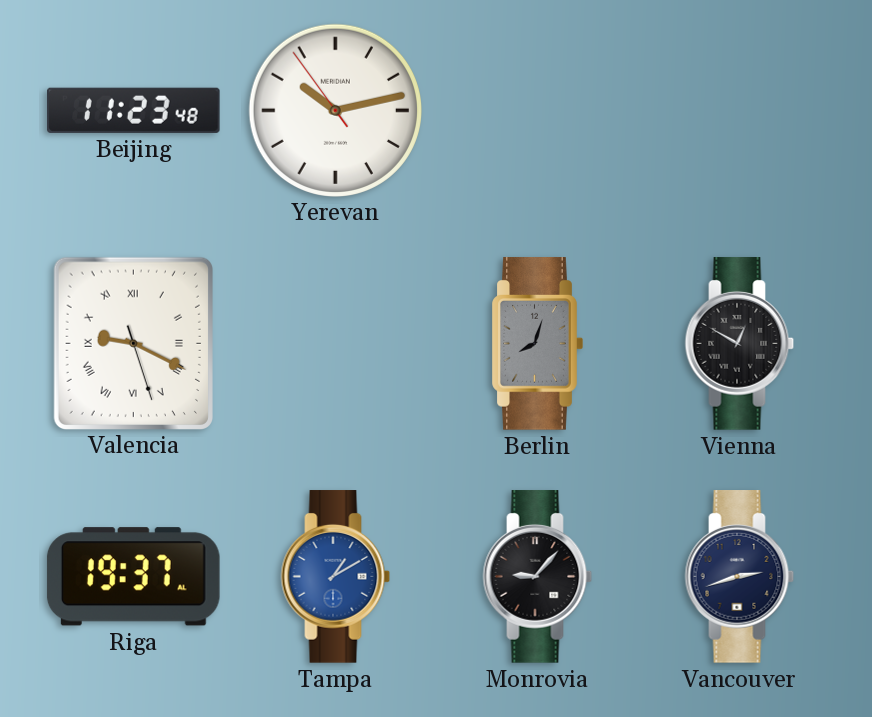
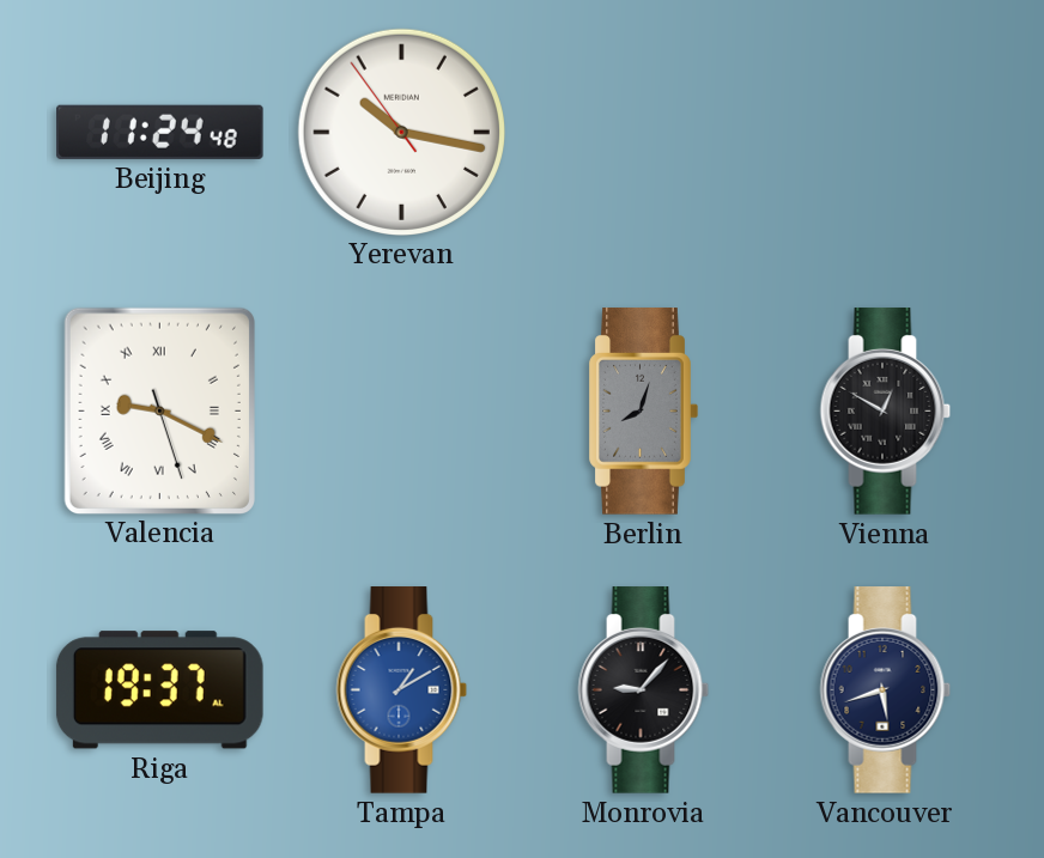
Beijing: 11:23 -> 11:24
Yerevan: 10:12 -> 10:16
Vancouver: 2:42 -> 5:42
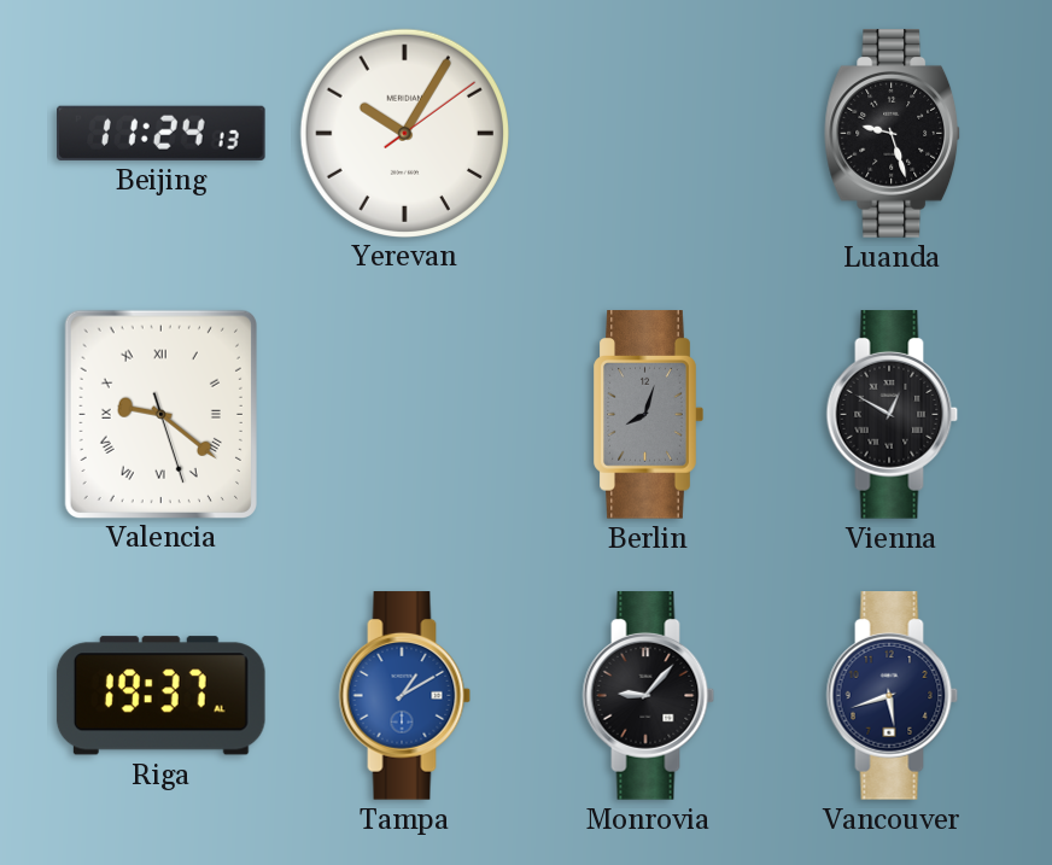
Beijing: 11:24:48 -> 11:24:13
Yerevan: 10:16 -> 10:05
Luanda: none -> 9:27
Valencia: 9:19 -> 9:21
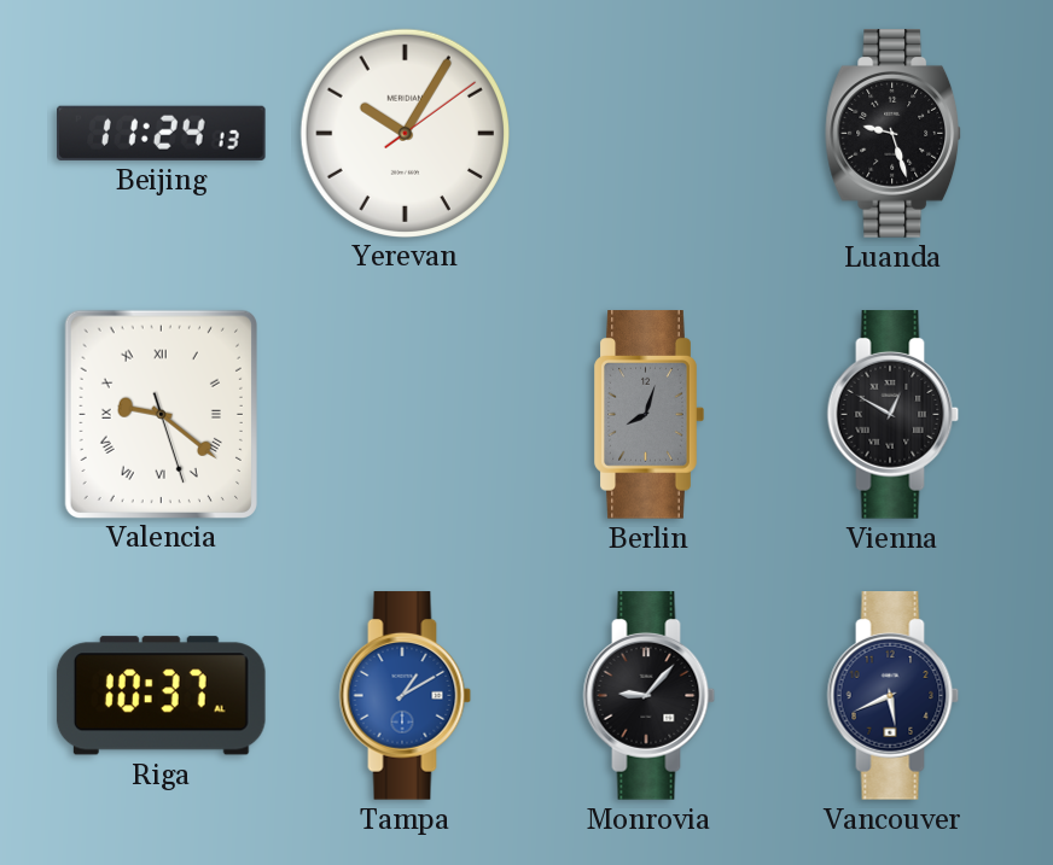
Riga: 19:37 -> 10:37
Vancouver: 5:42 -> 5:41
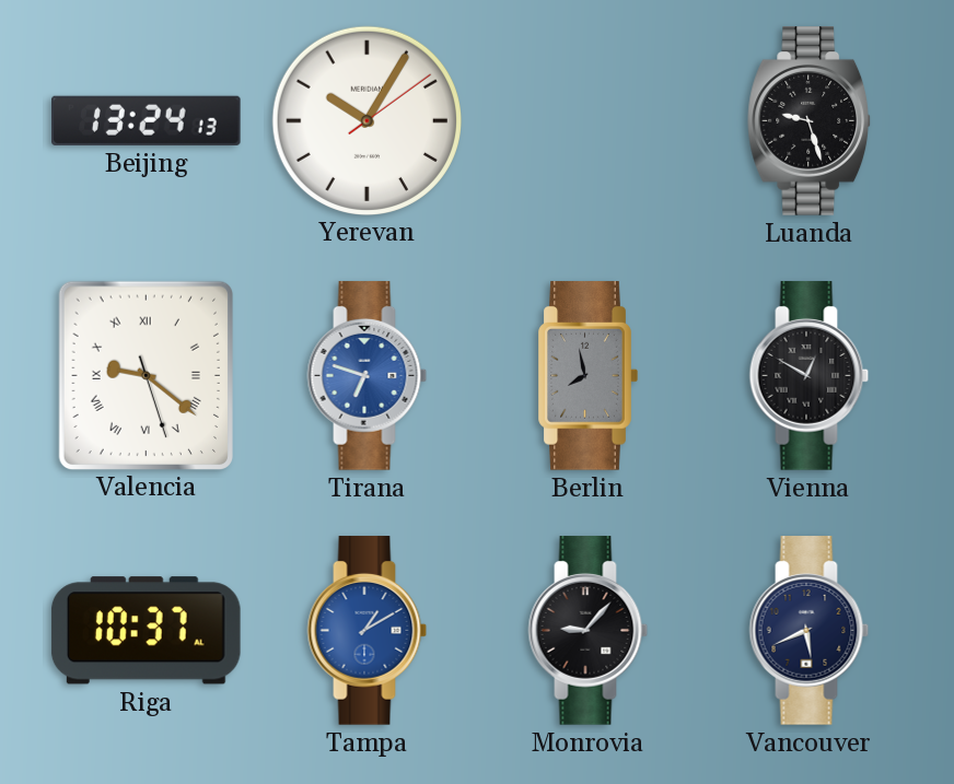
Beijing: 11:24 -> 13:24
Tirana: none -> 6:48
Berlin: 8:03 -> 7:58
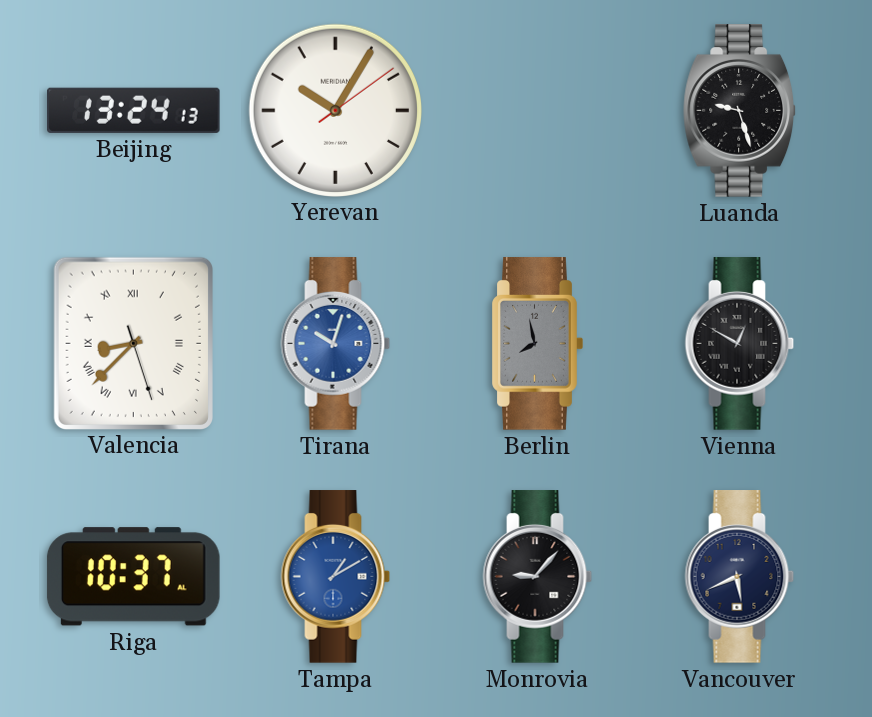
Valencia: 9:21 -> 8:37
Tirana: 6:48 -> 10:03
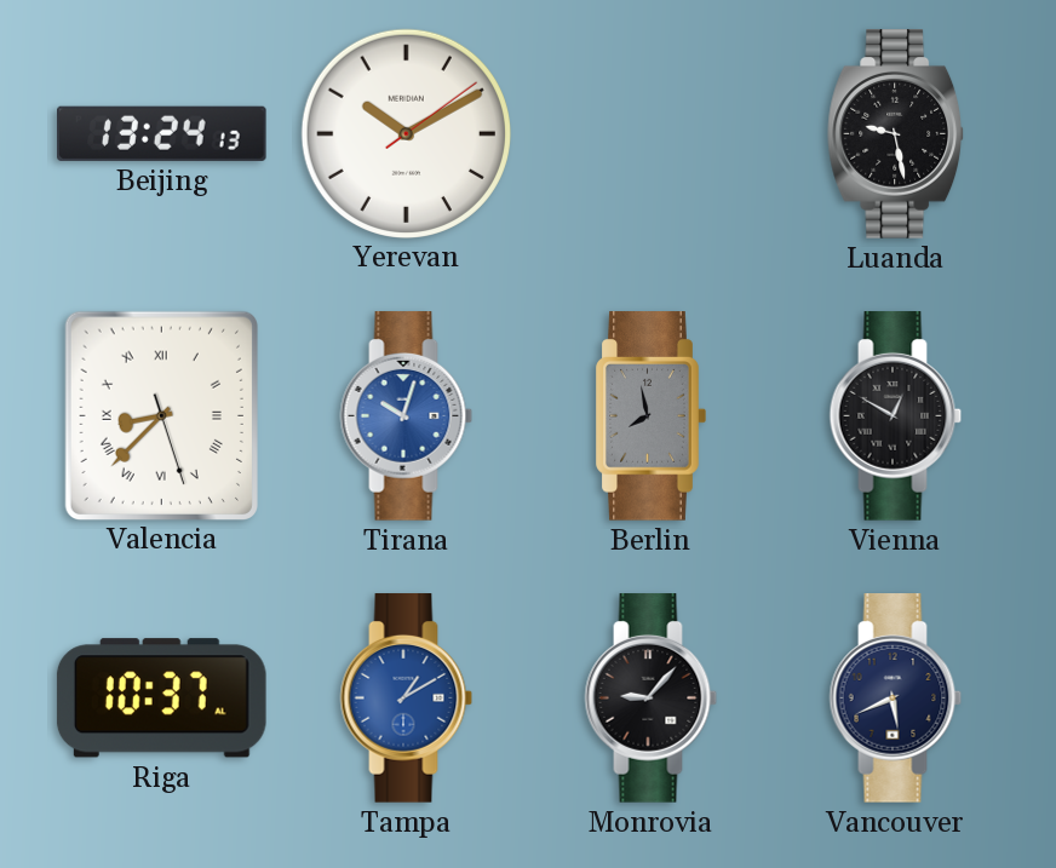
Yerevan: 10:05 -> 10:10
Luanda: 9:27 -> 9:28
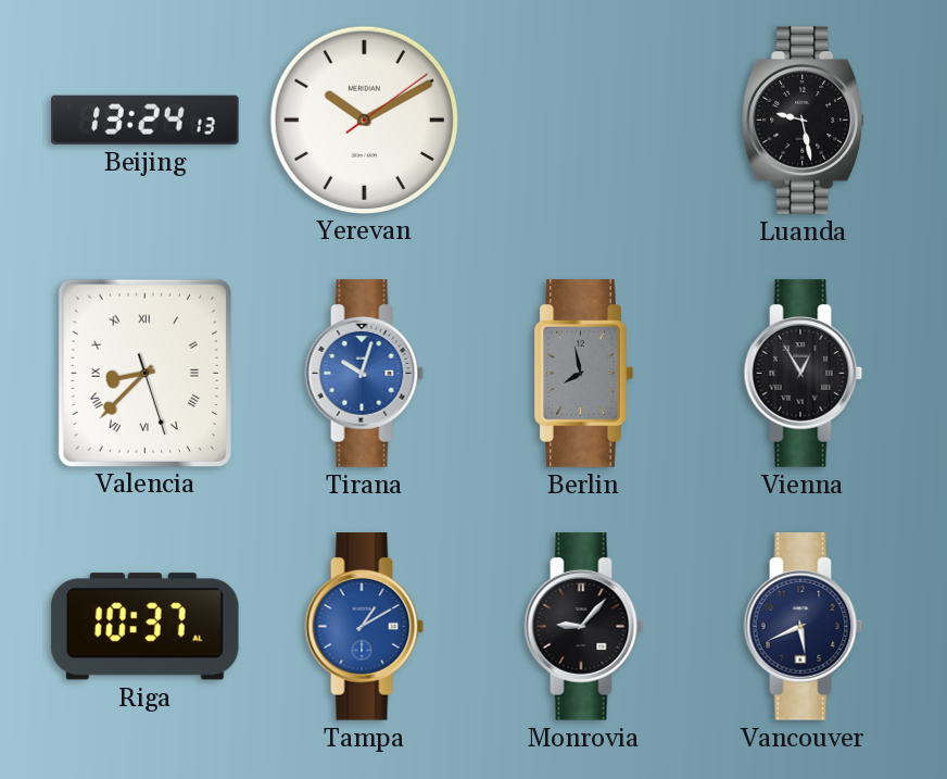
Vienna: 12:50 -> 12:55
